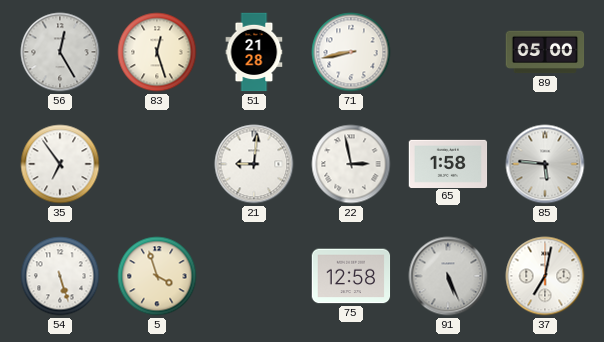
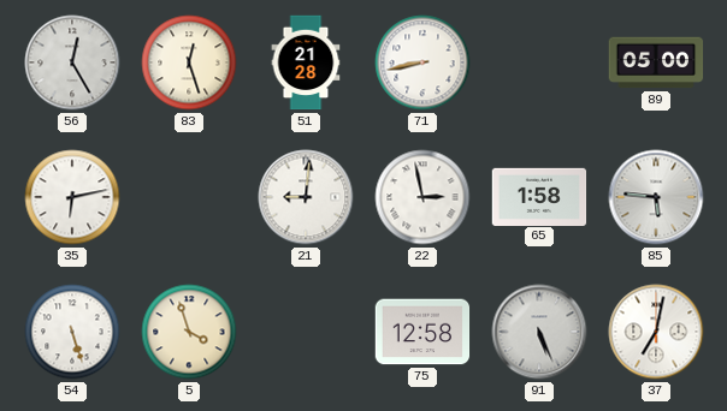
35: 6:54 -> 6:13
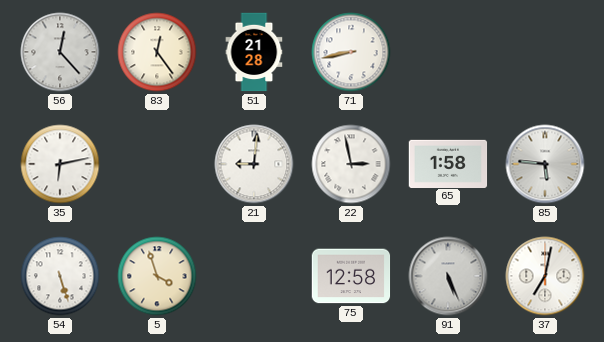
56: 12:25 -> 12:23
83: 12:27 -> 12:24
89: 05:00 -> none
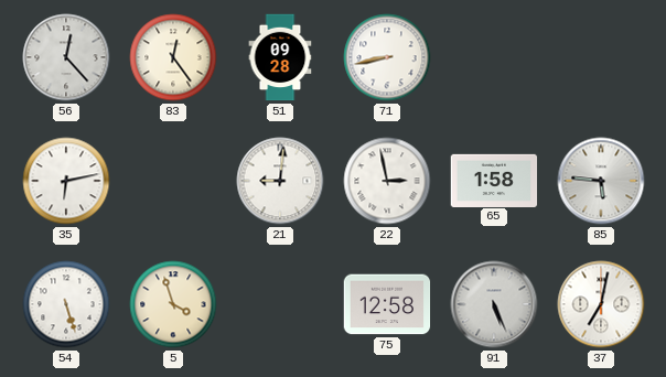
51: 21:28 -> 09:28
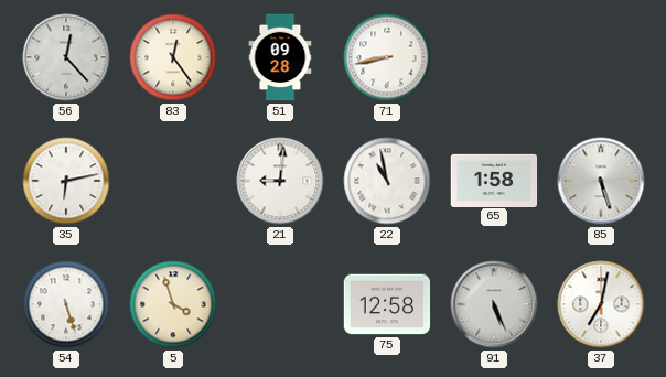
22: 2:58 -> 10:58
85: 5:46 -> 5:27
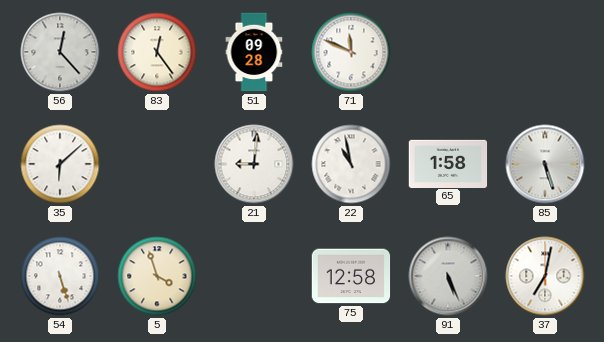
71: 8:43 -> 11:49
35: 6:13 -> 6:08
